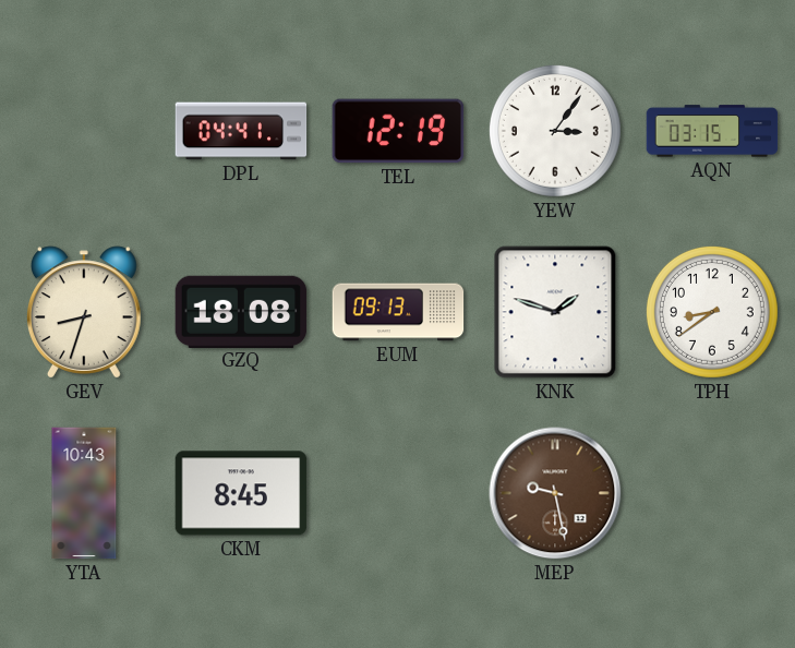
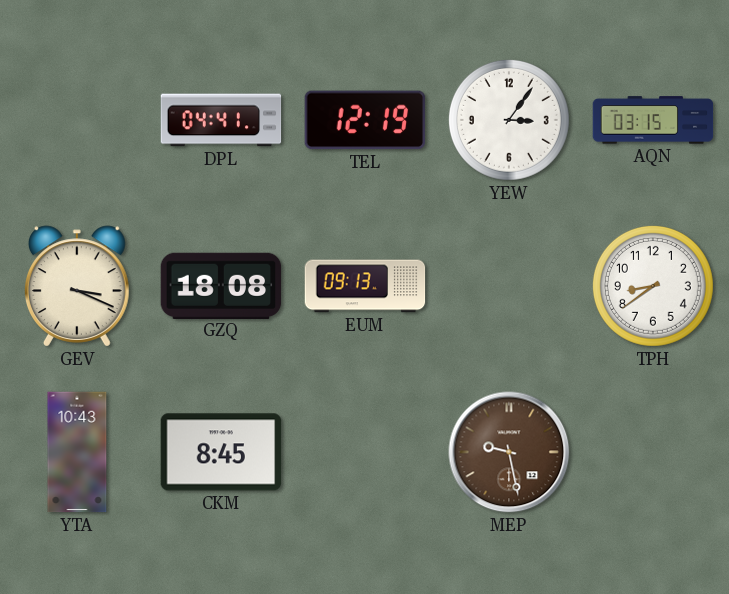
GEV: 8:33 -> 3:19
KNK: 1:48 -> none
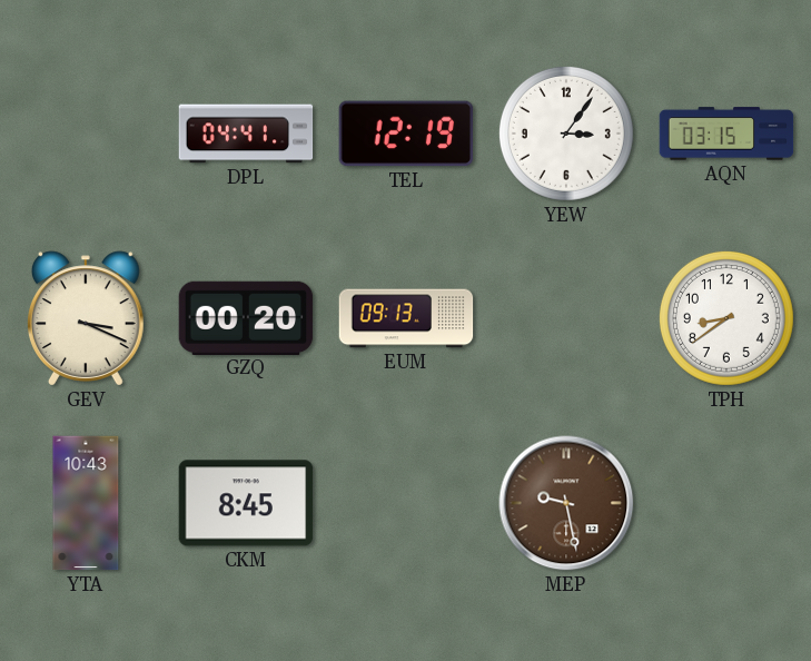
GZQ: 18:08 -> 00:20
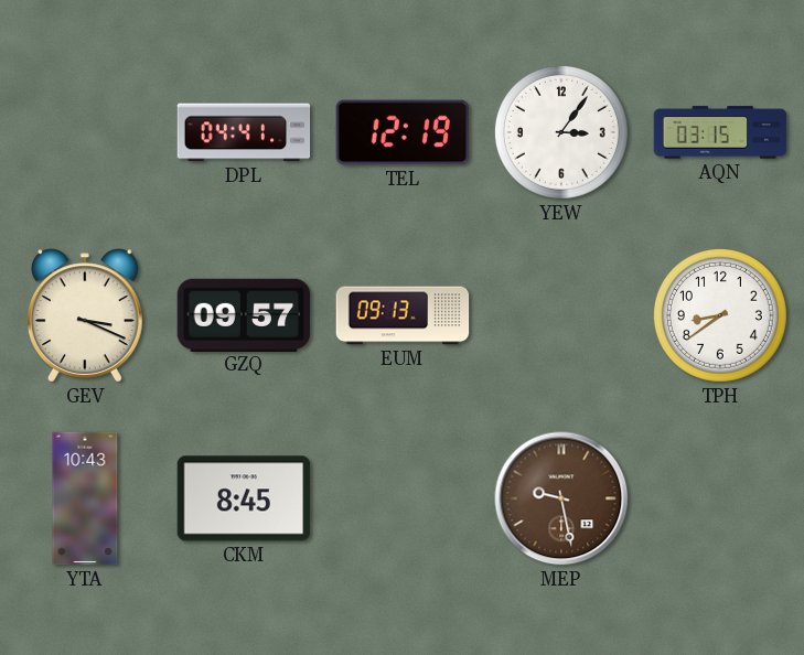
GZQ: 00:20 -> 09:57
